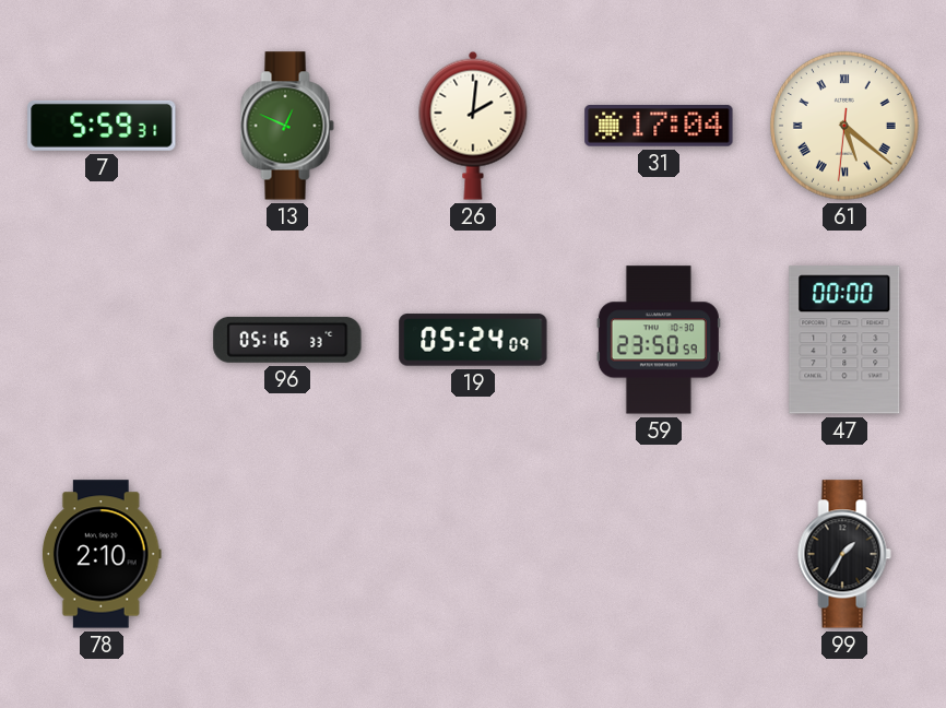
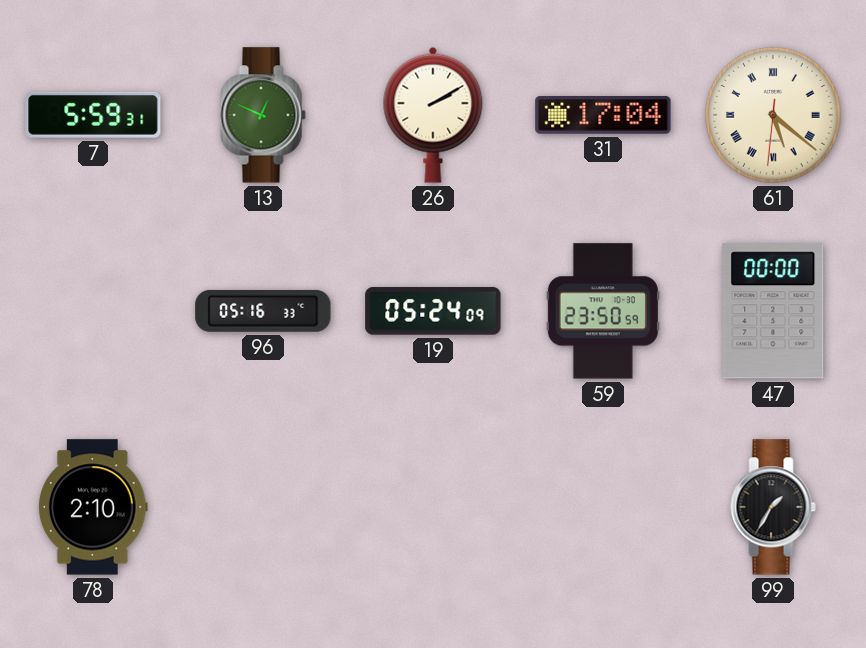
26: 2:01 -> 2:10
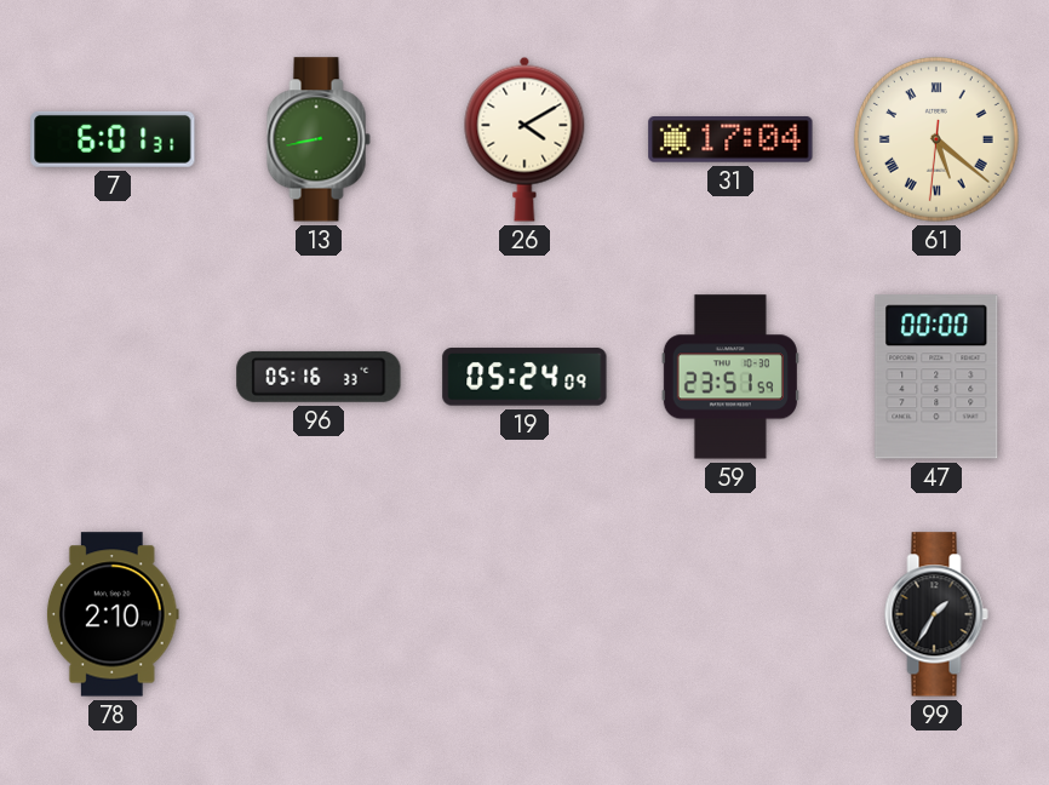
7: 5:59 -> 6:01
13: 12:49 -> 8:43
26: 2:10 -> 4:10
59: 23:50 -> 23:51
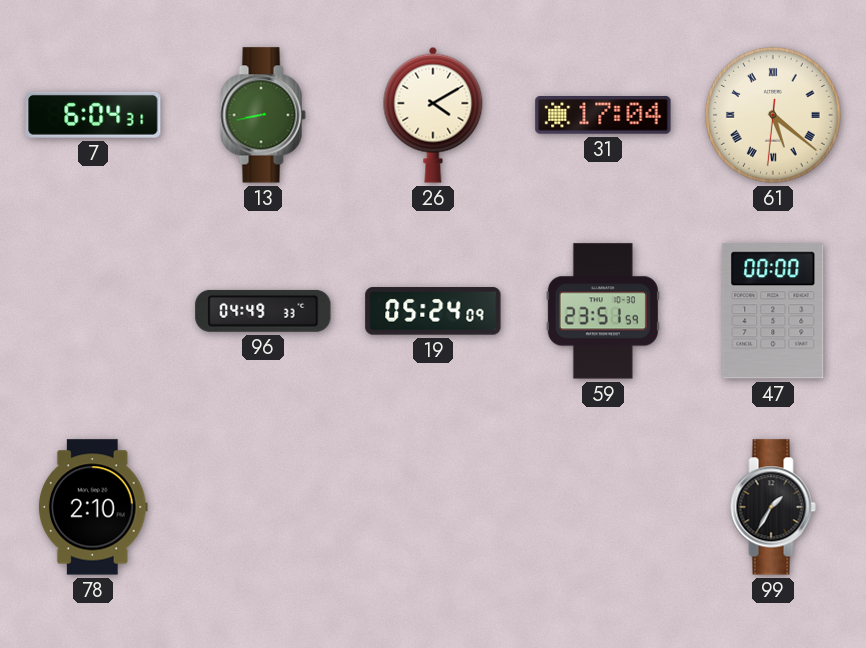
7: 6:01 -> 6:04
96: 05:16 -> 04:49
